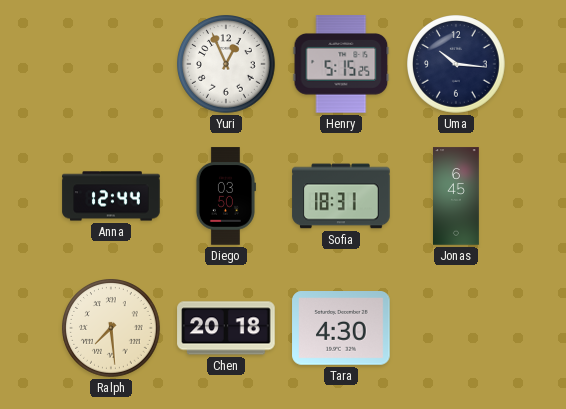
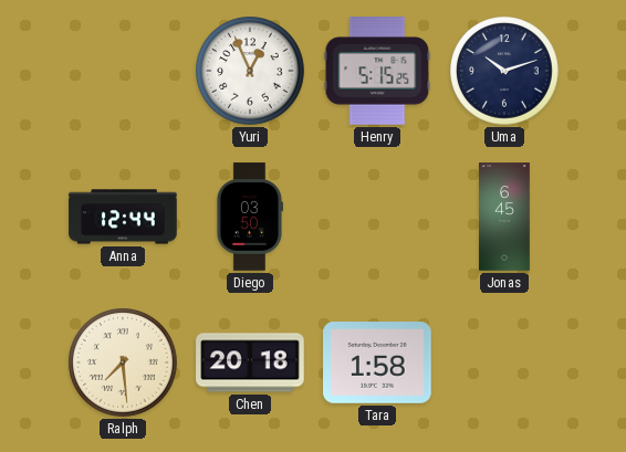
Uma: 10:16 -> 10:12
Sofia: 18:31 -> none
Tara: 4:30 -> 1:58
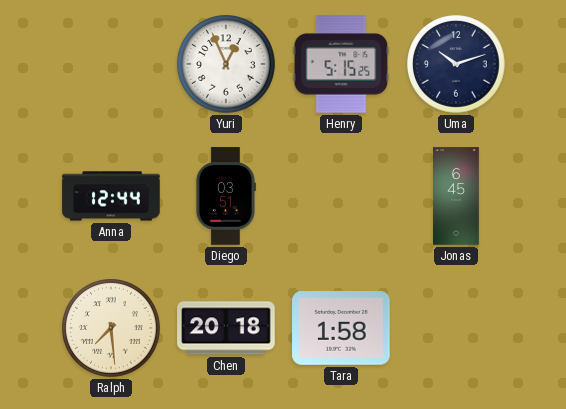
Diego: 03:50 -> 03:51
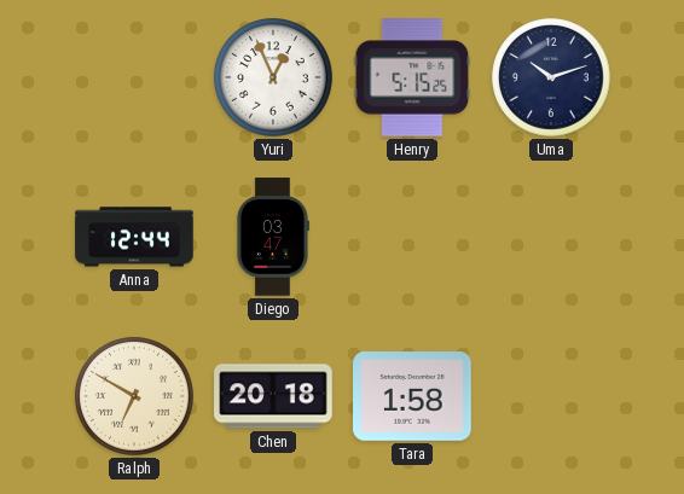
Diego: 03:51 -> 03:47
Jonas: 6:45 -> none
Ralph: 7:29 -> 6:50
